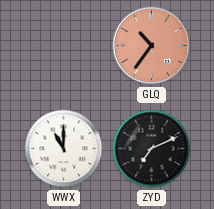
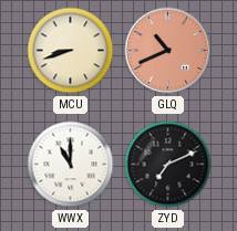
MCU: none -> 8:42
GLQ: 10:36 -> 10:41
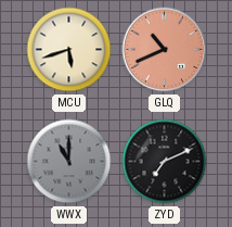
MCU: 8:42 -> 5:42
WWX dial: white -> grey
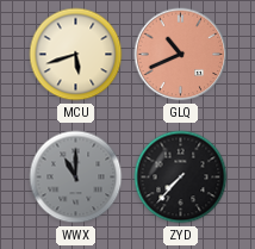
ZYD: 7:11 -> 7:37
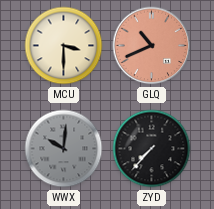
MCU: 5:42 -> 3:30
WWX: 11:00 -> 10:01
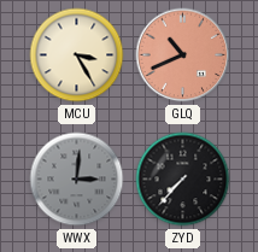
MCU: 3:30 -> 3:25
WWX: 10:01 -> 3:01
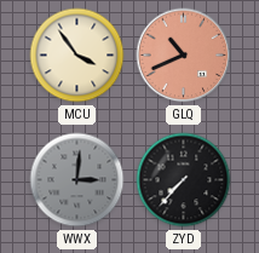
MCU: 3:25 -> 3:54
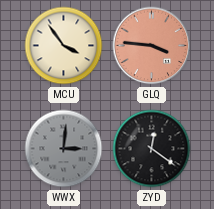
GLQ: 10:41 -> 3:46
ZYD: 7:37 -> 12:21
